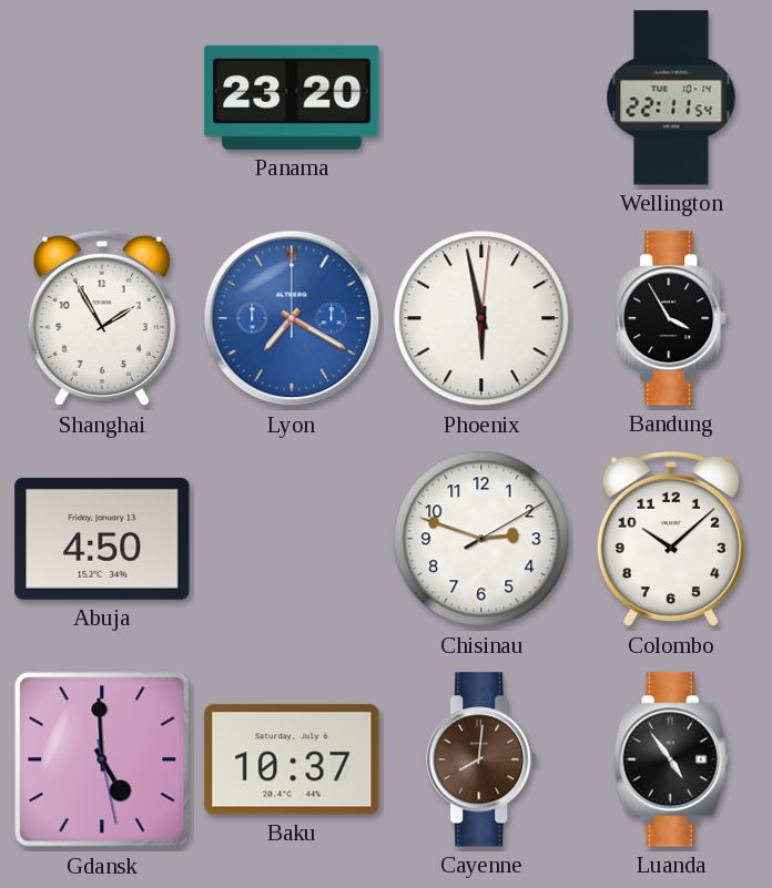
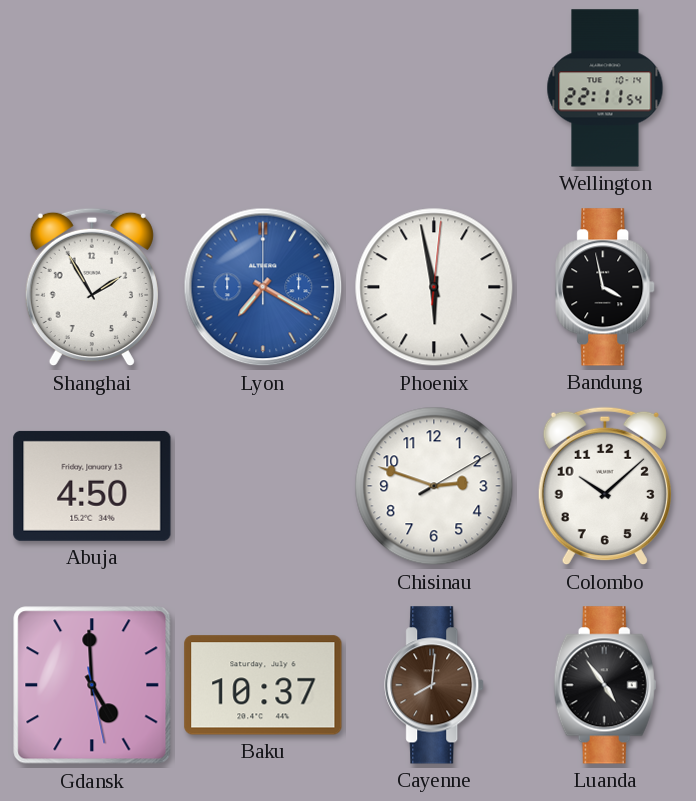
Panama: 23:20 -> none
Bandung: 3:55 -> 3:58
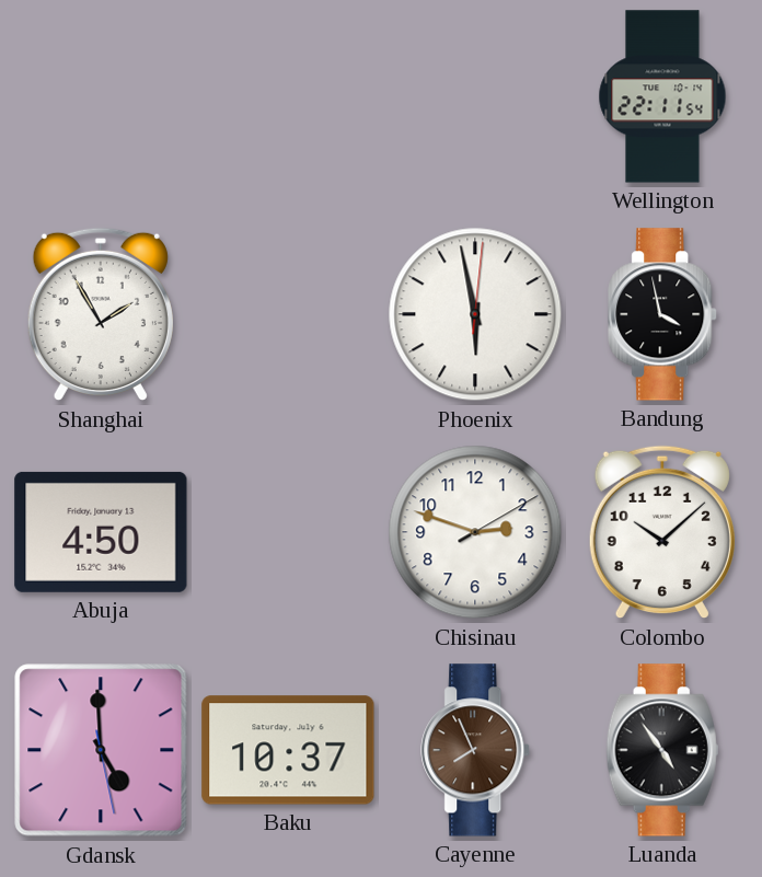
Lyon: 7:20 -> none
Cayenne: 8:01 -> 7:56
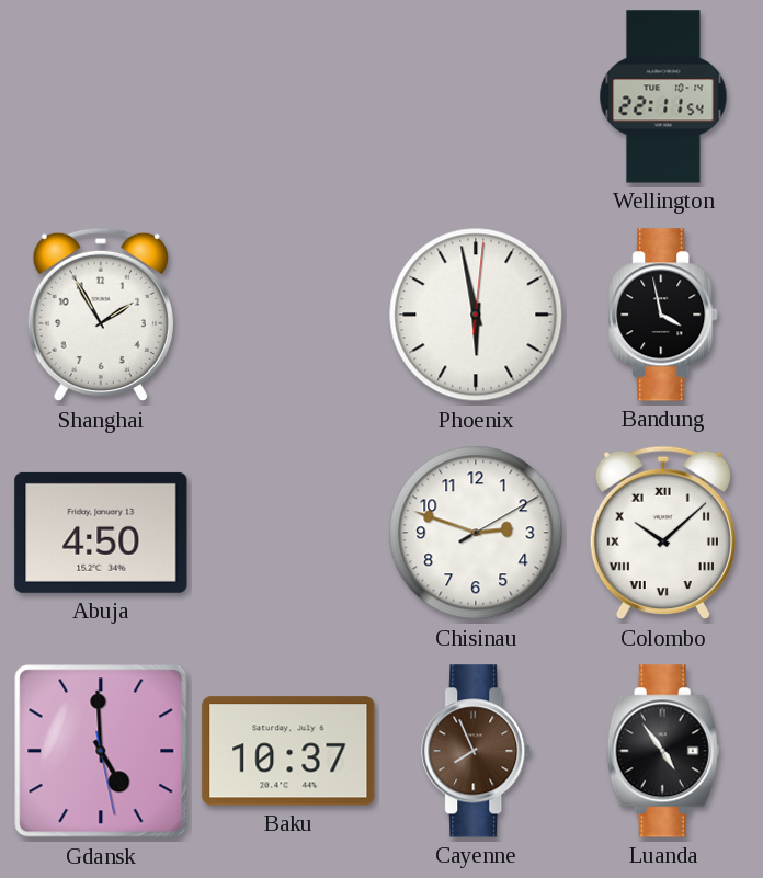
Colombo numerals: Arabic -> Roman
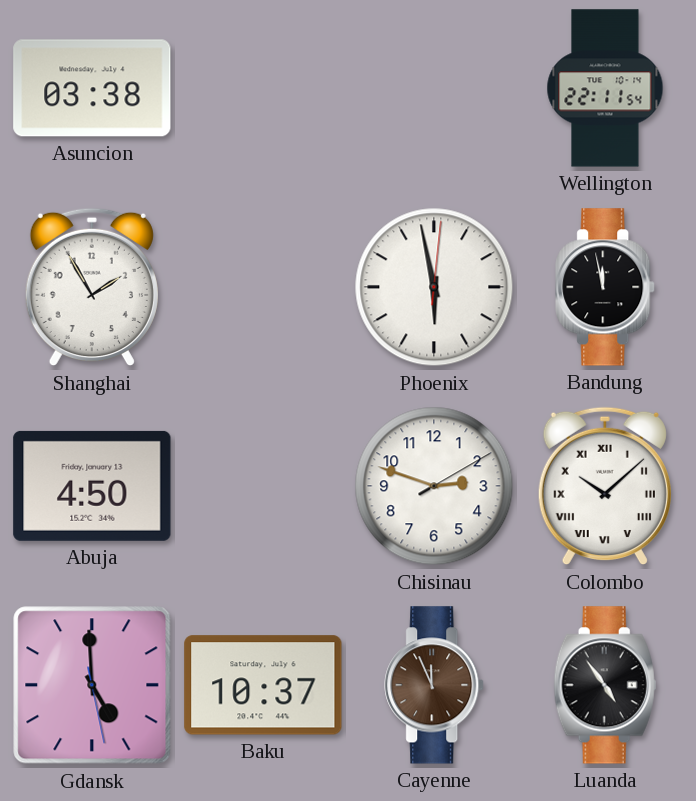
Asuncion: none -> 03:38
Bandung: 3:58 -> 11:58
Cayenne: 7:56 -> 11:56
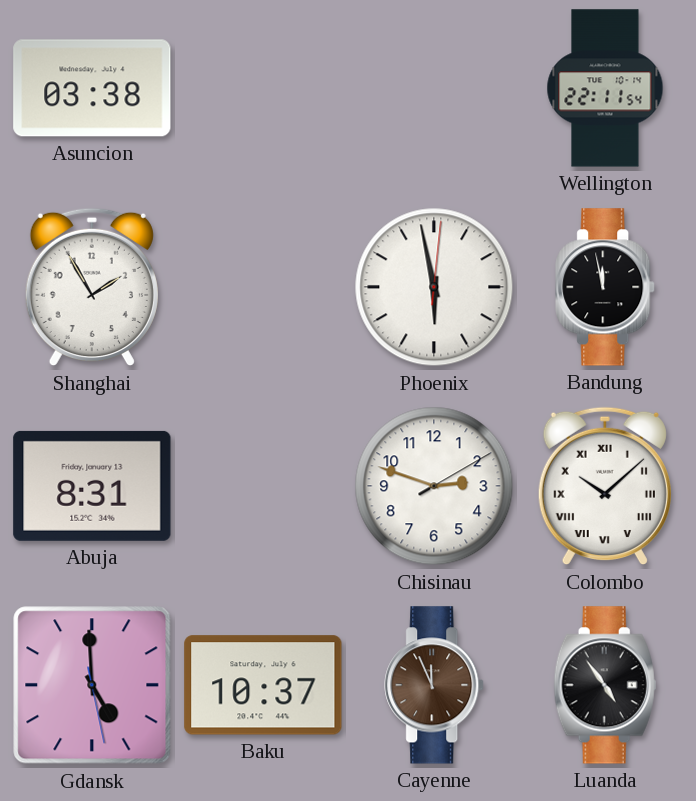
Abuja: 4:50 -> 8:31
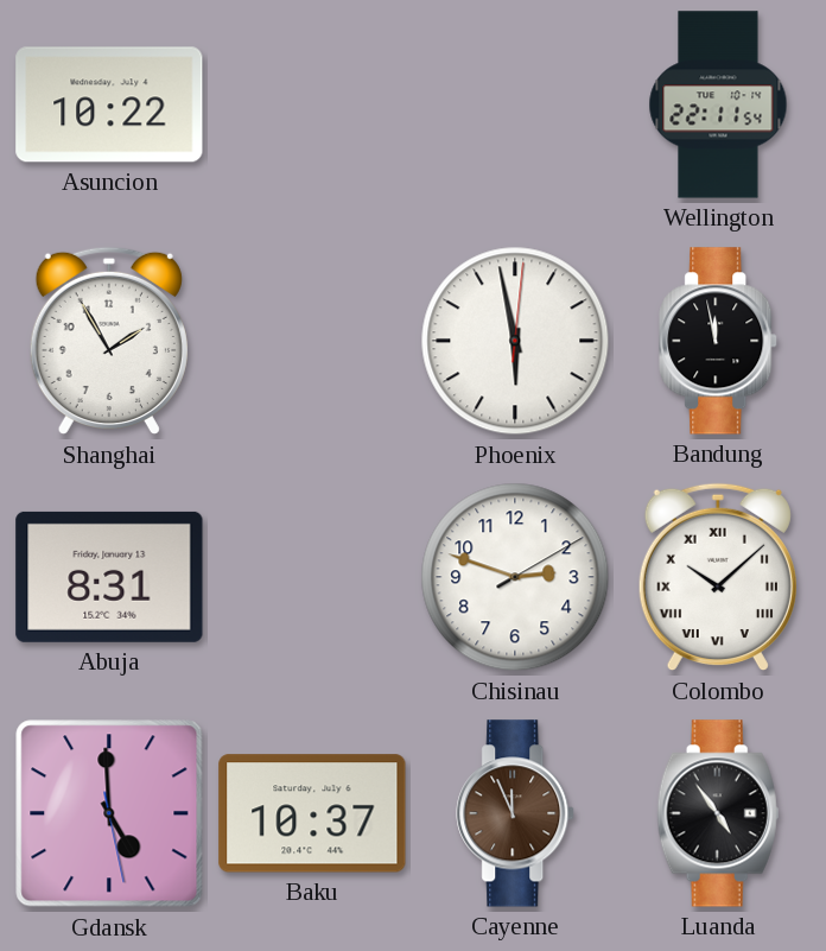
Asuncion: 03:38 -> 10:22
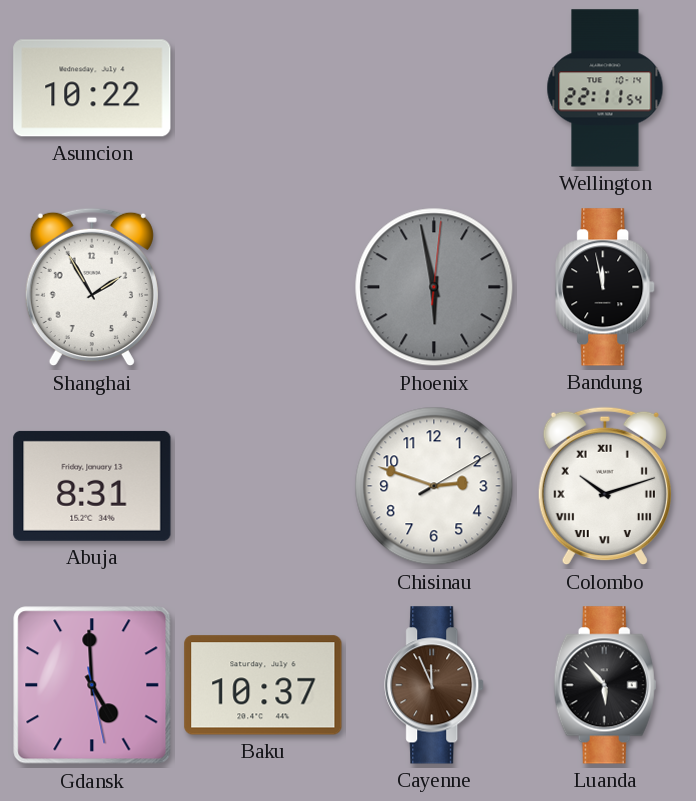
Phoenix dial: white -> grey
Colombo: 10:08 -> 10:12
Luanda: 4:54 -> 5:53
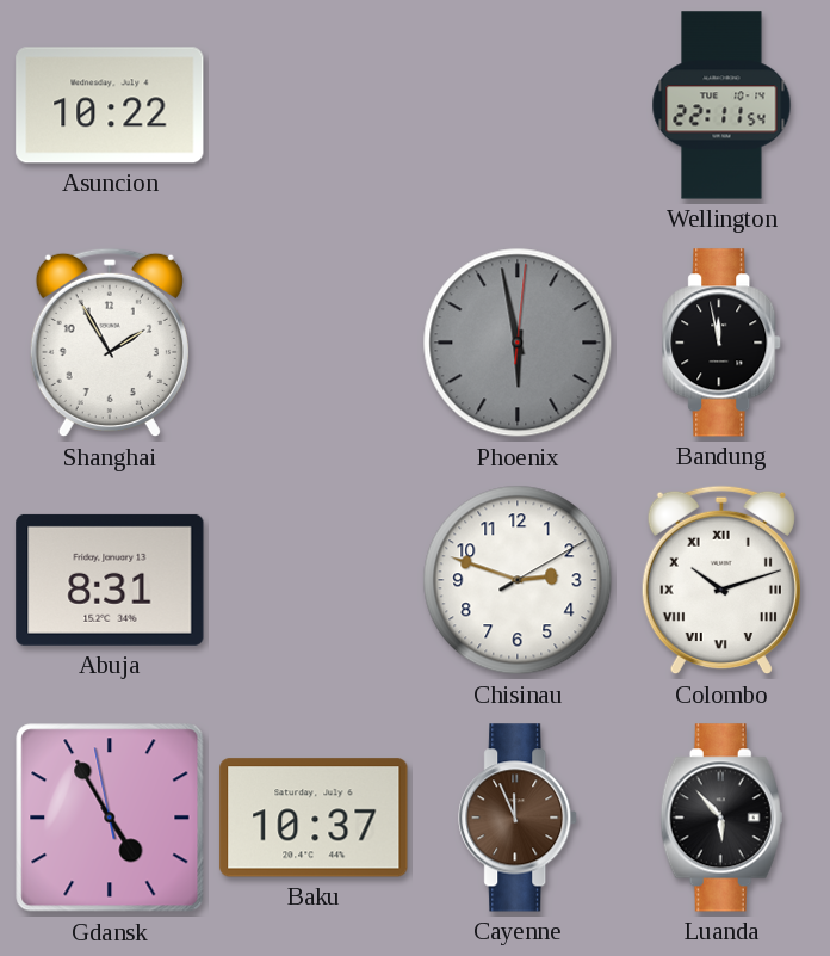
Gdansk: 4:59 -> 4:54
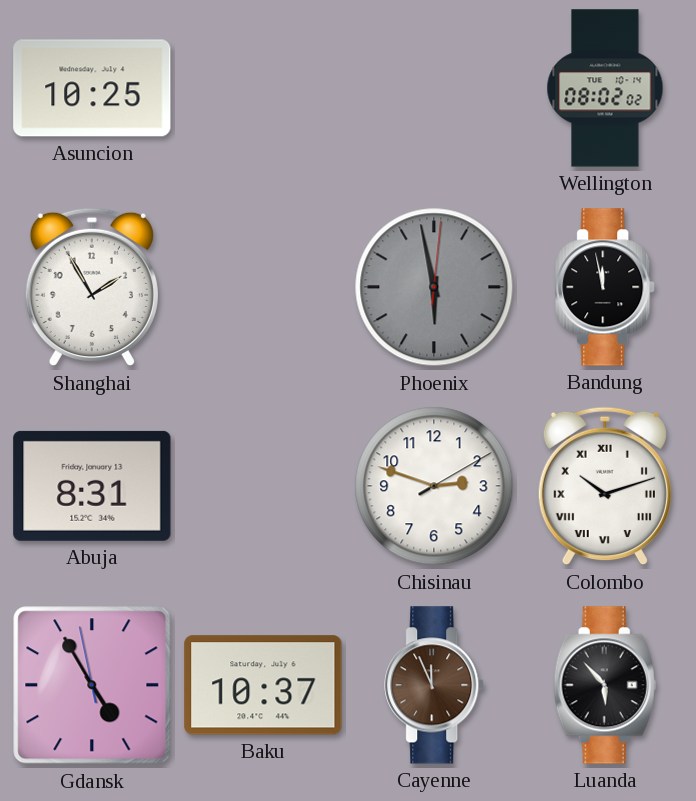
Asuncion: 10:22 -> 10:25
Wellington: 22:11 -> 08:02
